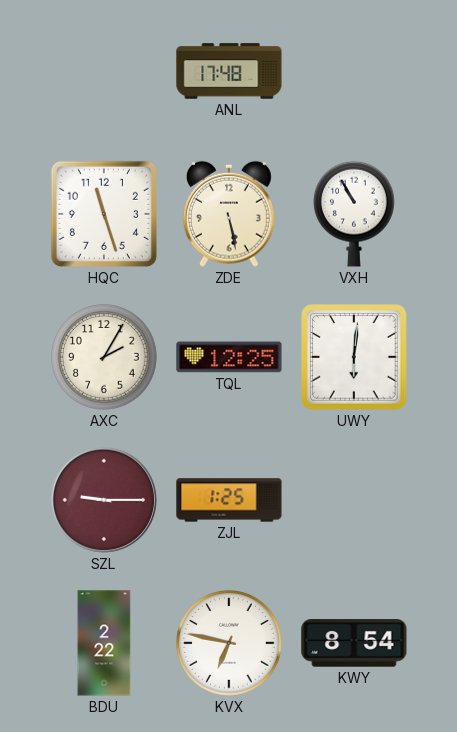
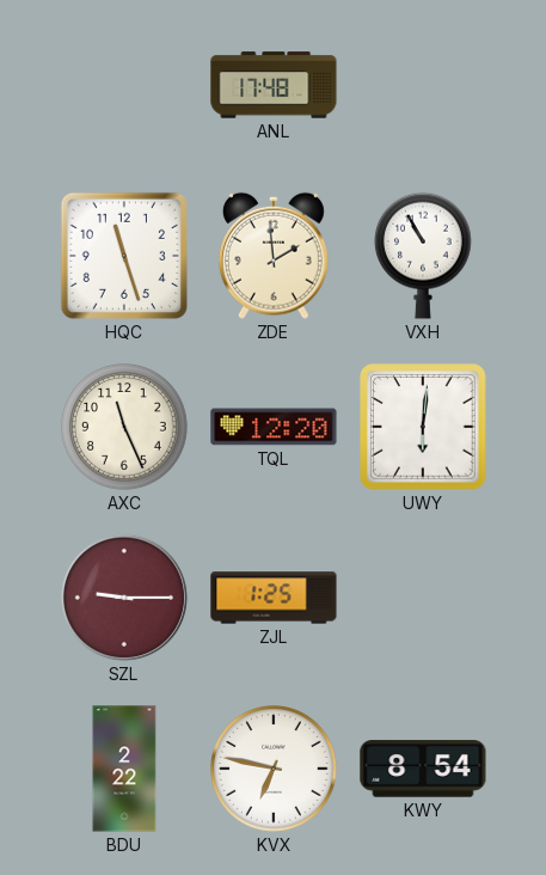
ZDE: 5:28 -> 1:59
AXC: 2:05 -> 11:26
TQL: 12:25 -> 12:20
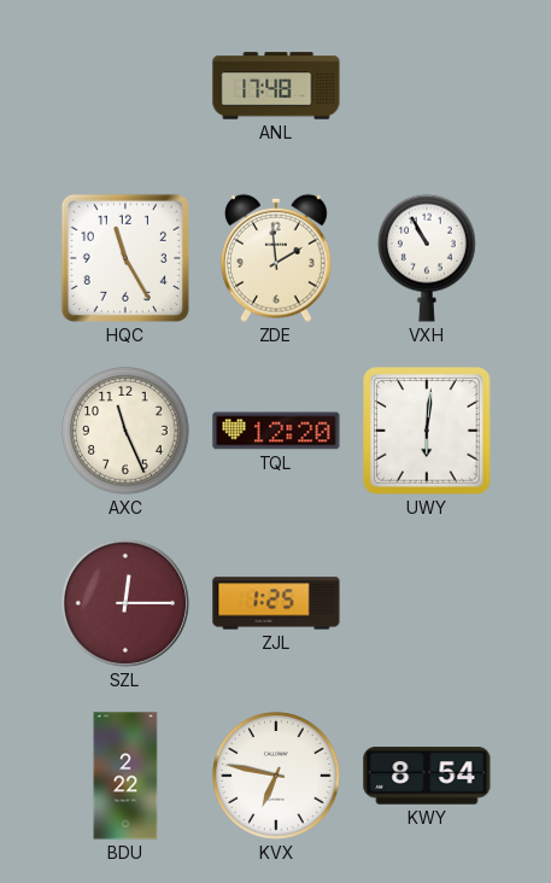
HQC: 11:27 -> 11:25
SZL: 9:15 -> 12:15
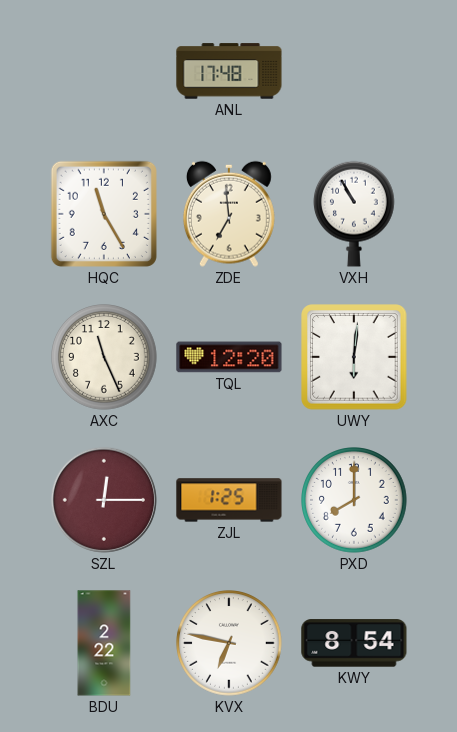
ZDE: 1:59 -> 6:59
PXD: none -> 8:00
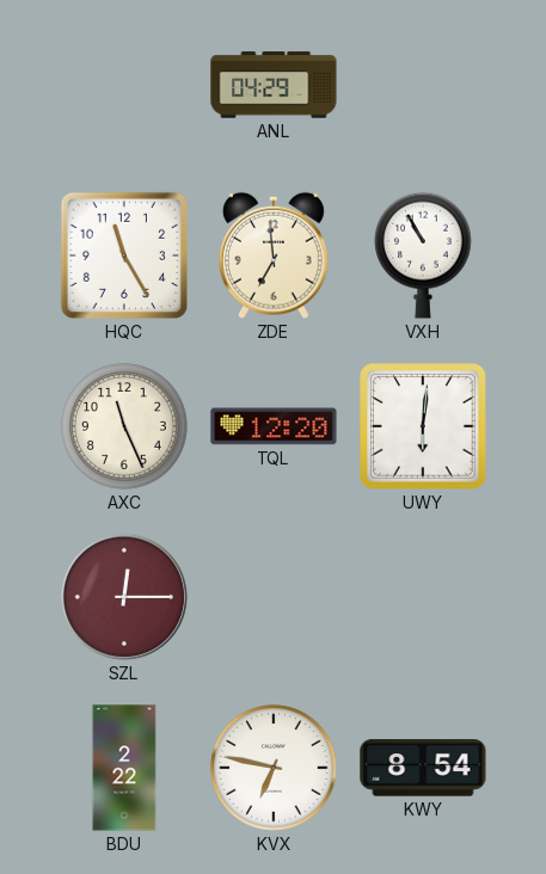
ANL: 17:48 -> 04:29
ZJL: 1:25 -> none
PXD: 8:00 -> none
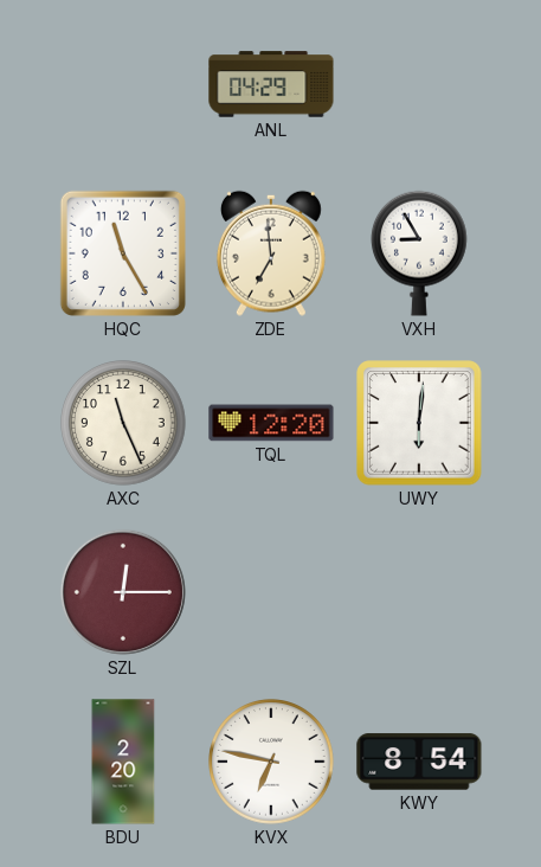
VXH: 10:55 -> 8:55
BDU: 2:22 -> 2:20
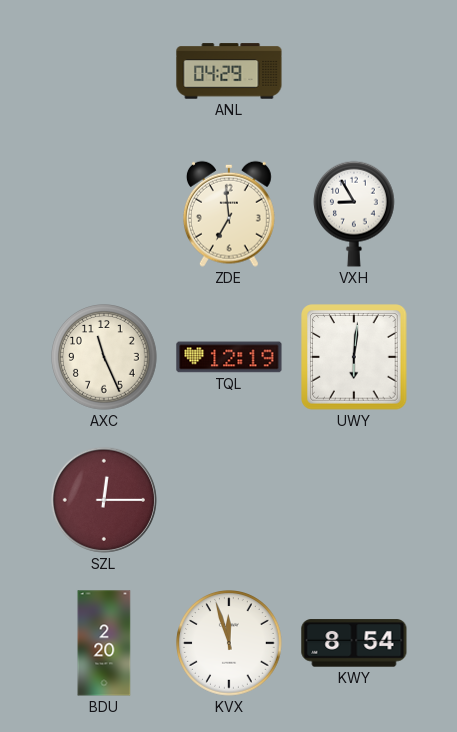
HQC: 11:25 -> none
TQL: 12:20 -> 12:19
KVX: 6:47 -> 11:57
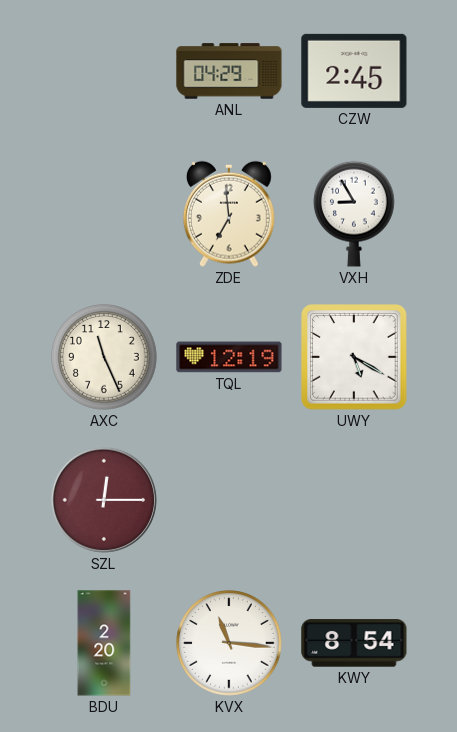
CZW: none -> 2:45
UWY: 6:01 -> 5:20
KVX: 11:57 -> 11:16
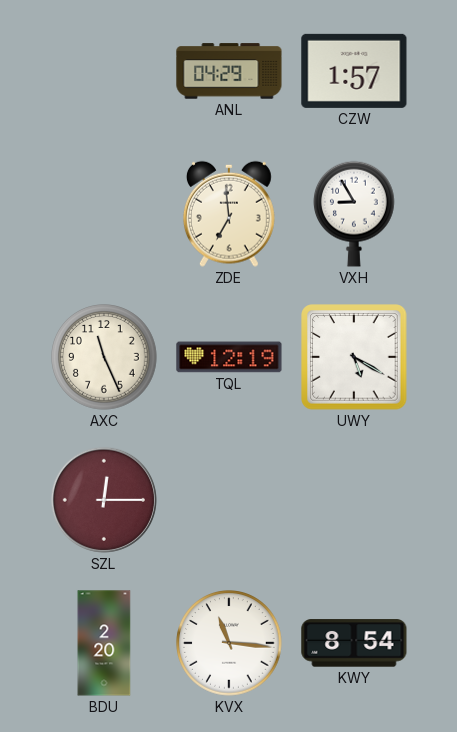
CZW: 2:45 -> 1:57
